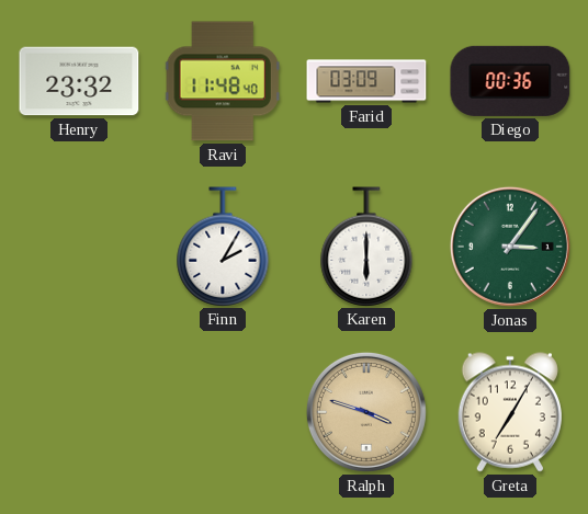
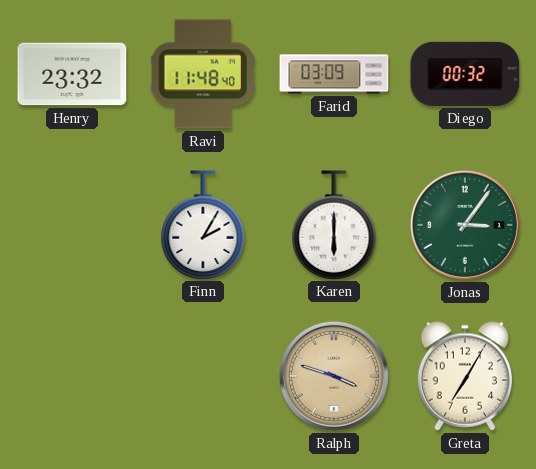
Diego: 00:36 -> 00:32
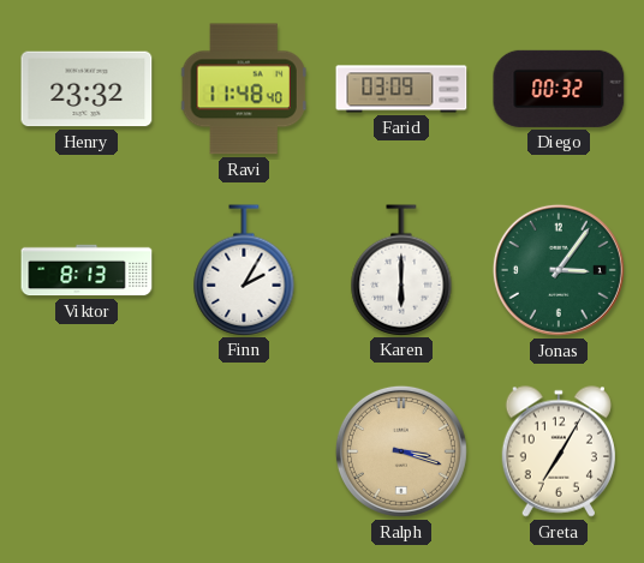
Viktor: none -> 8:13
Ralph: 3:48 -> 3:18
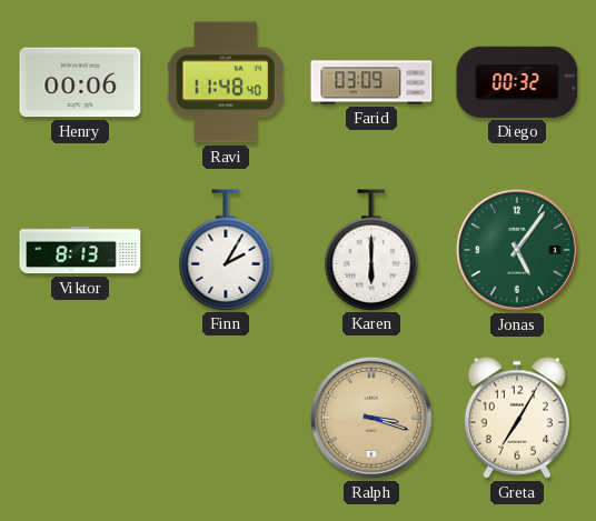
Henry: 23:32 -> 00:06
Jonas: 3:06 -> 5:06
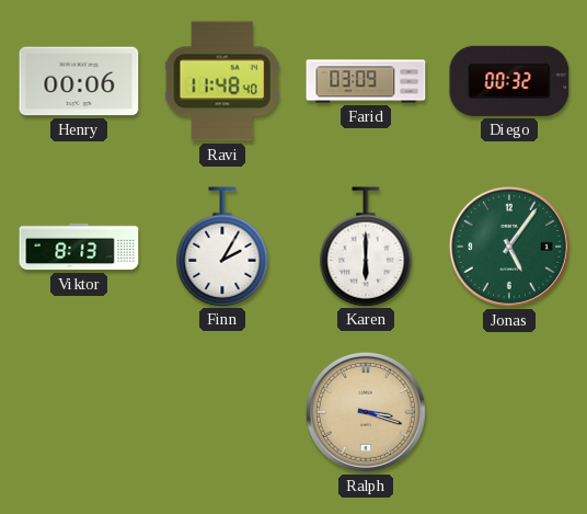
Greta: 7:05 -> none
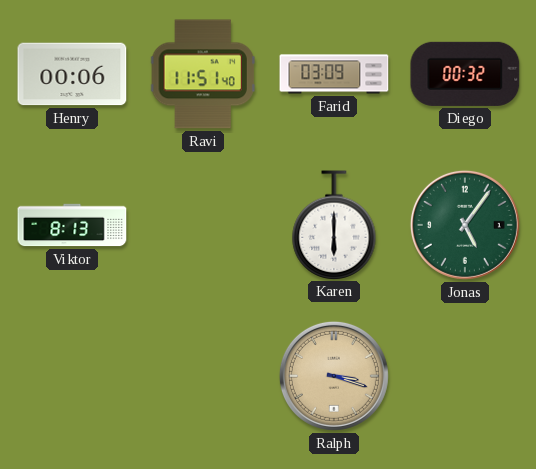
Ravi: 11:48 -> 11:51
Finn: 2:05 -> none
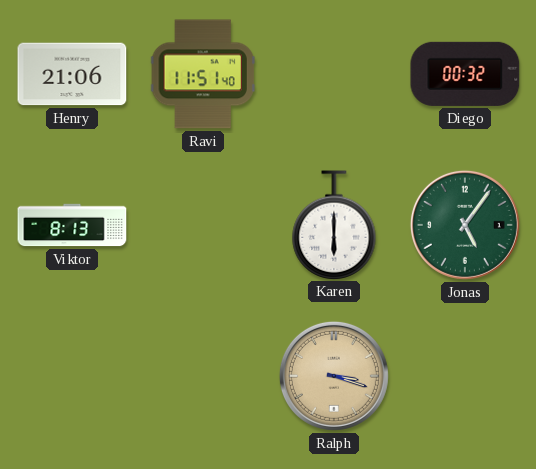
Henry: 00:06 -> 21:06
Farid: 03:09 -> none
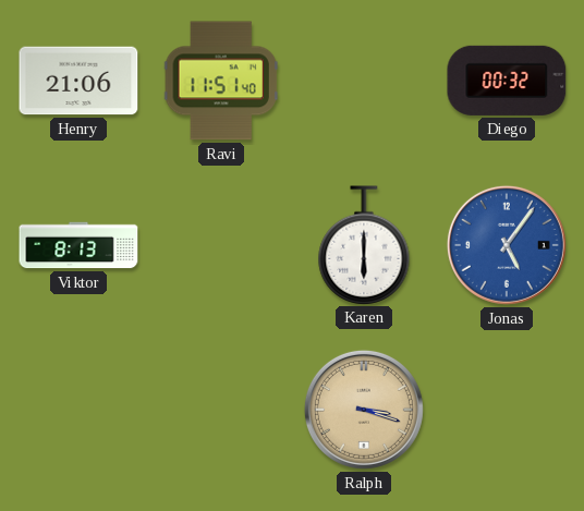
Jonas dial: green -> blue
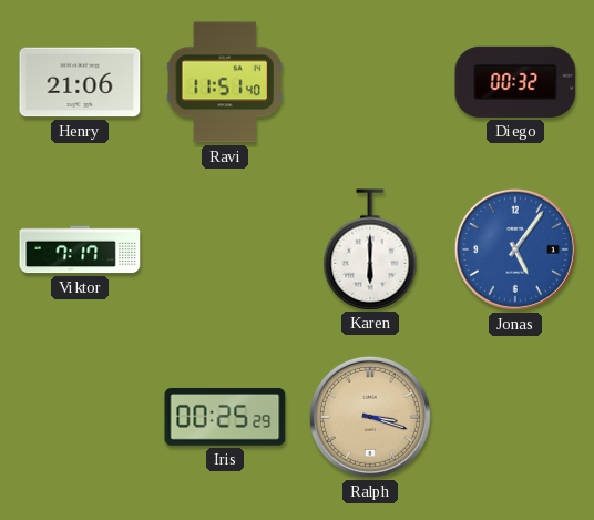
Viktor: 8:13 -> 7:17
Iris: none -> 00:25
